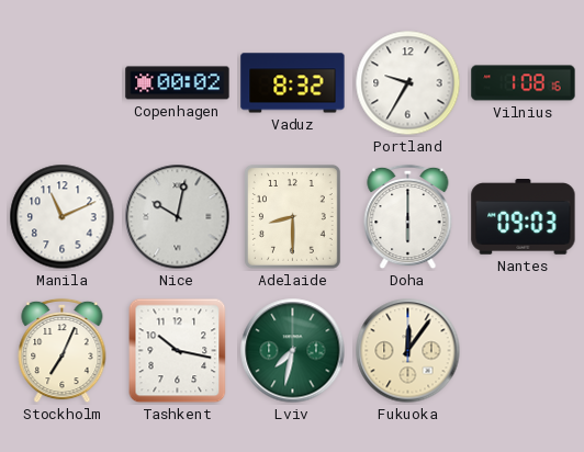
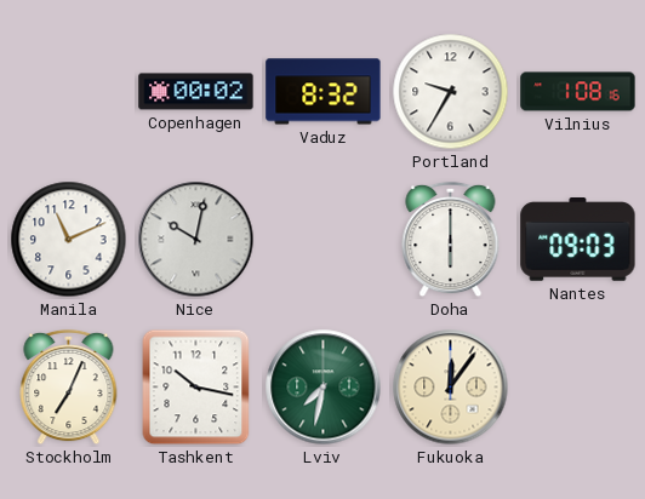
Adelaide: 8:30 -> none
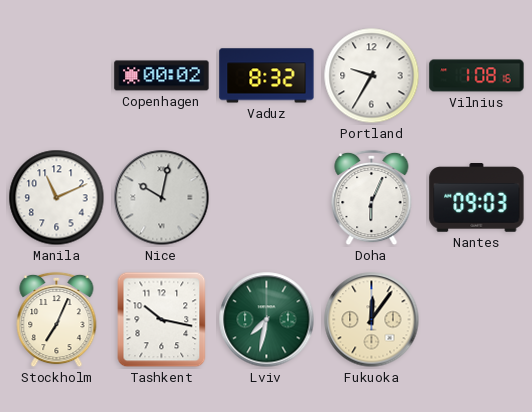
Doha: 6:00 -> 6:04
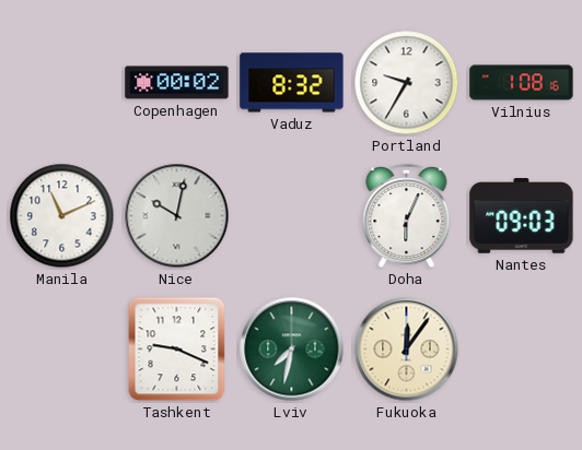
Stockholm: 7:04 -> none
Tashkent: 10:17 -> 9:19
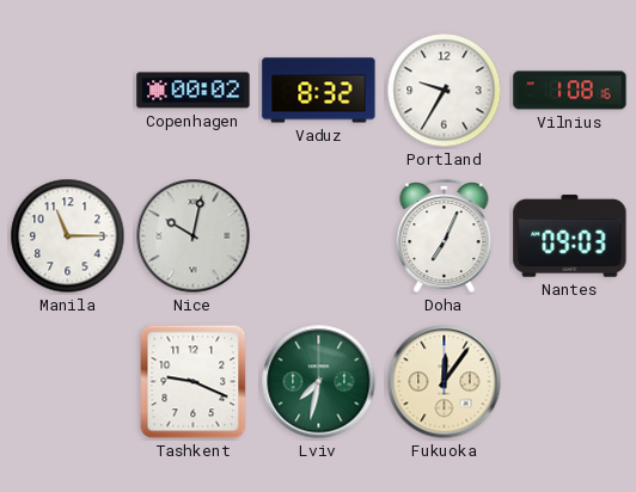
Manila: 11:11 -> 11:15
Doha: 6:04 -> 7:04
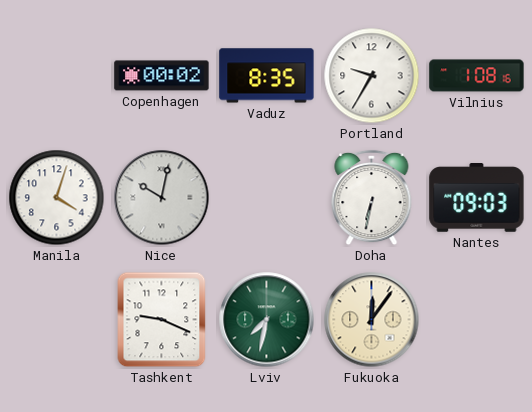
Vaduz: 8:32 -> 8:35
Manila: 11:15 -> 4:03
Doha: 7:04 -> 6:32
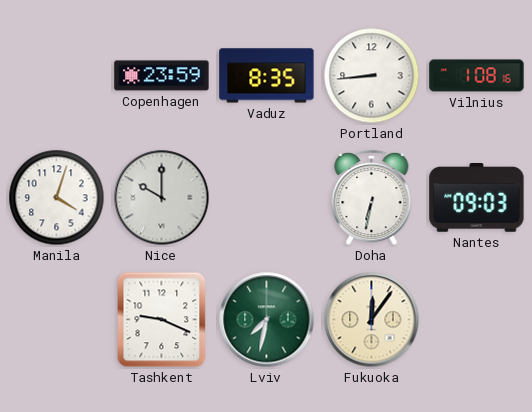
Copenhagen: 00:02 -> 23:59
Portland: 9:35 -> 8:44
Nice: 10:02 -> 10:00
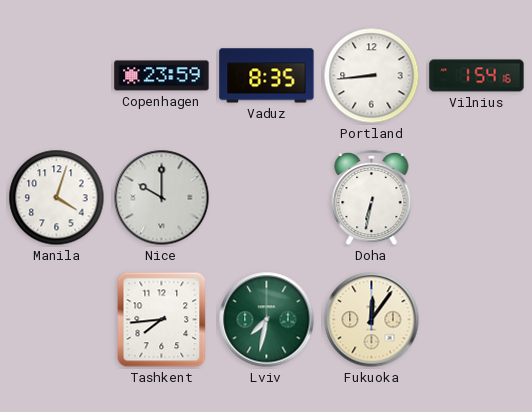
Vilnius: 1:08 -> 1:54
Nantes: 09:03 -> none
Tashkent: 9:19 -> 7:44
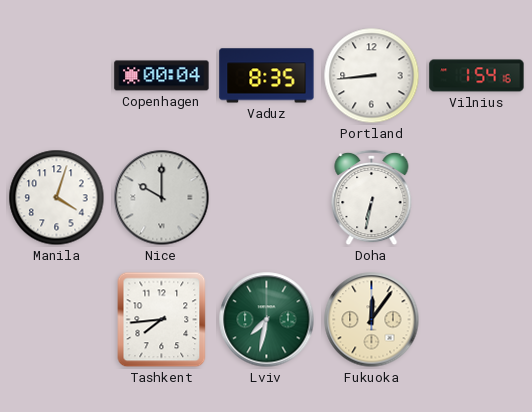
Copenhagen: 23:59 -> 00:04
